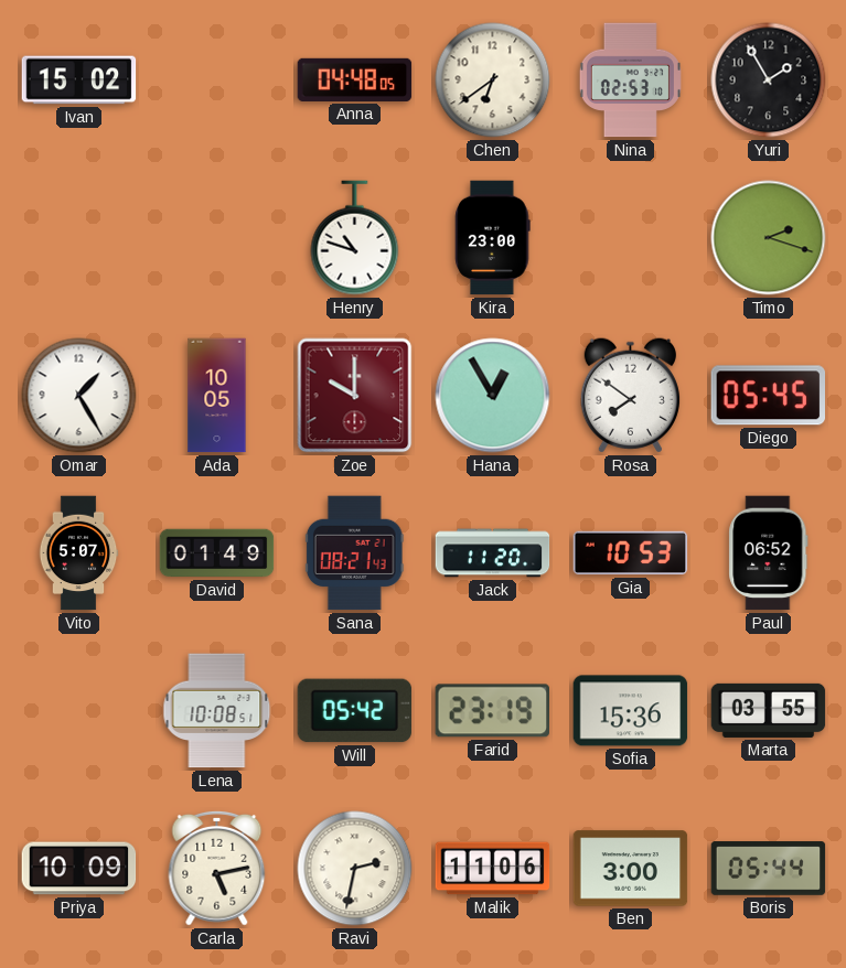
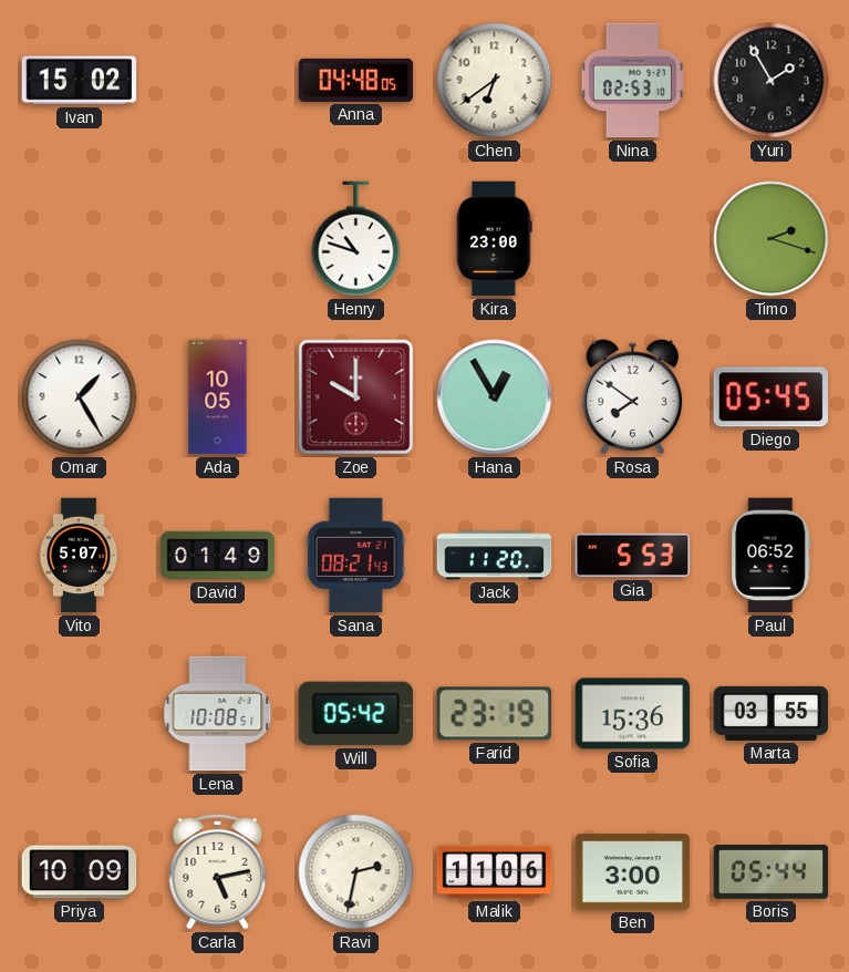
Gia: 10:53 -> 5:53
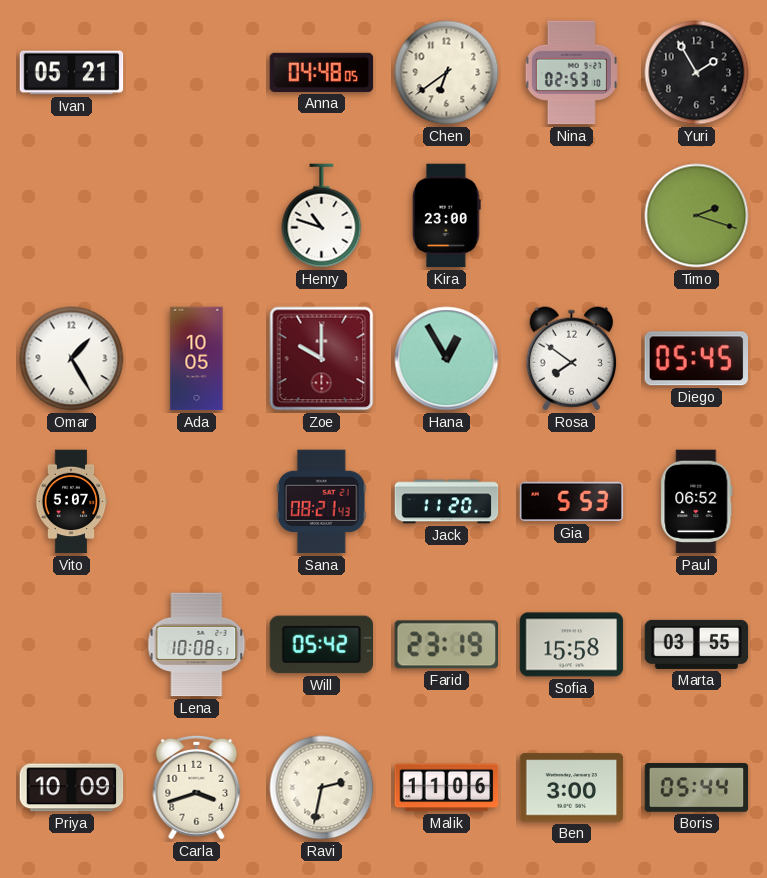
Ivan: 15:02 -> 05:21
David: 01:49 -> none
Sofia: 15:36 -> 15:58
Carla: 5:13 -> 3:42
